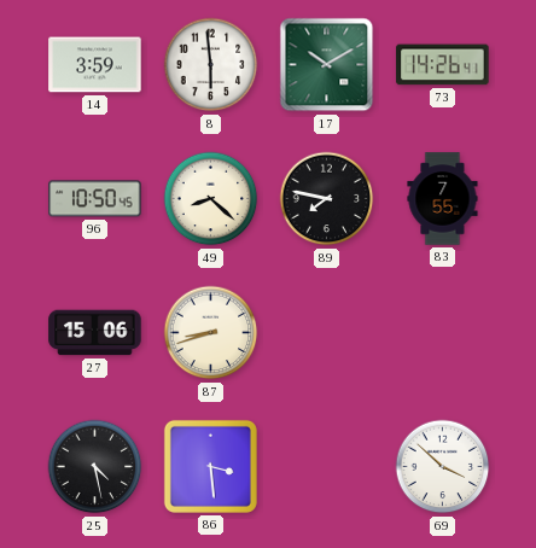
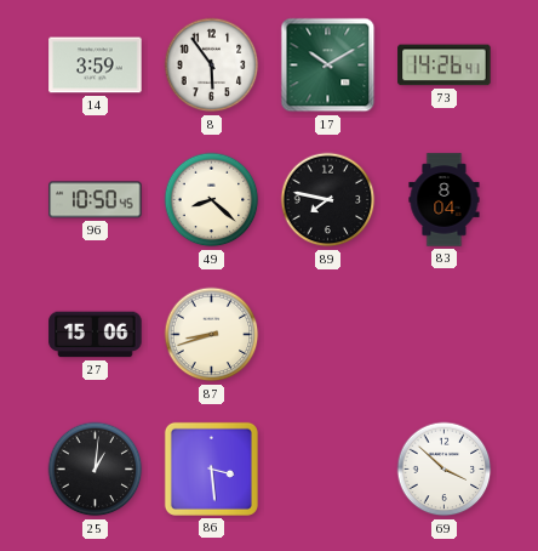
8: 5:59 -> 5:54
83: 7:55 -> 8:04
25: 4:28 -> 1:01
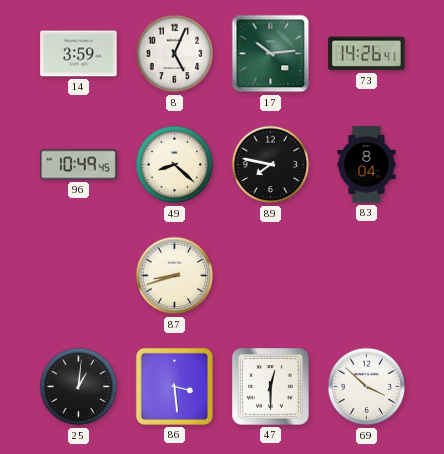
8: 5:54 -> 5:04
17: 10:10 -> 10:14
96: 10:50 -> 10:49
27: 15:06 -> none
47: none -> 12:30
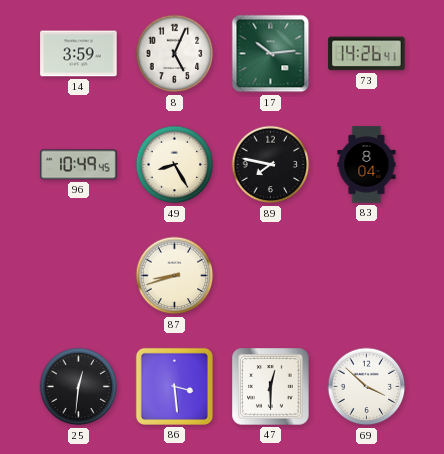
49: 8:22 -> 8:25
25: 1:01 -> 12:31
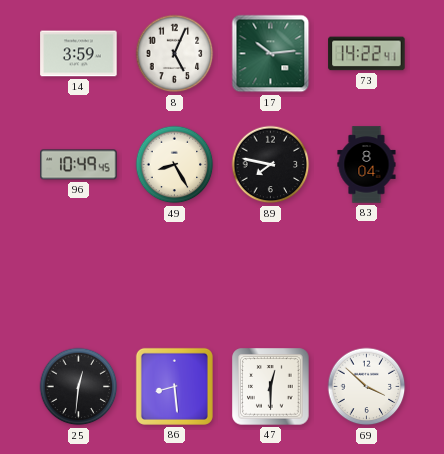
73: 14:26 -> 14:22
87: 8:42 -> none
86: 3:29 -> 8:29
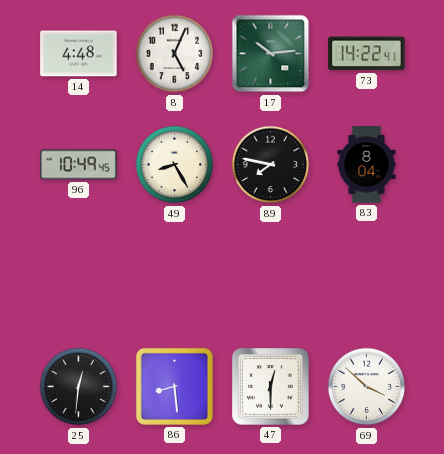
14: 3:59 -> 4:48
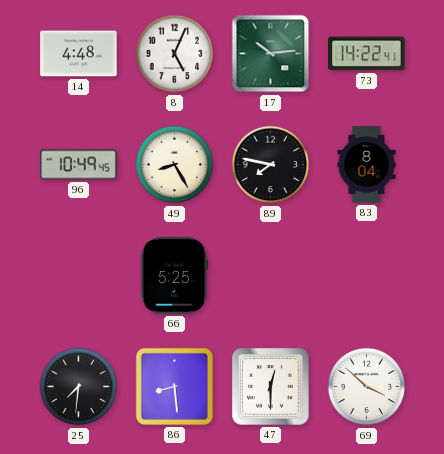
66: none -> 5:25
25: 12:31 -> 7:31
